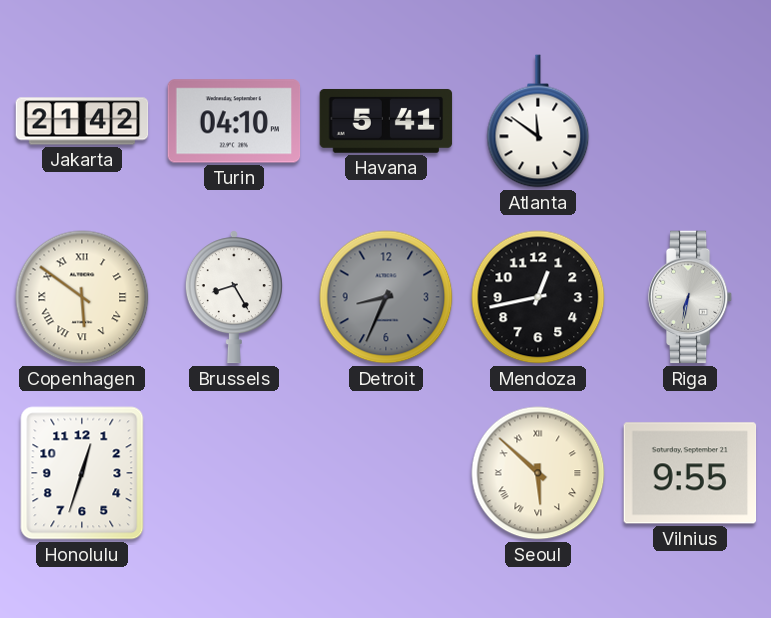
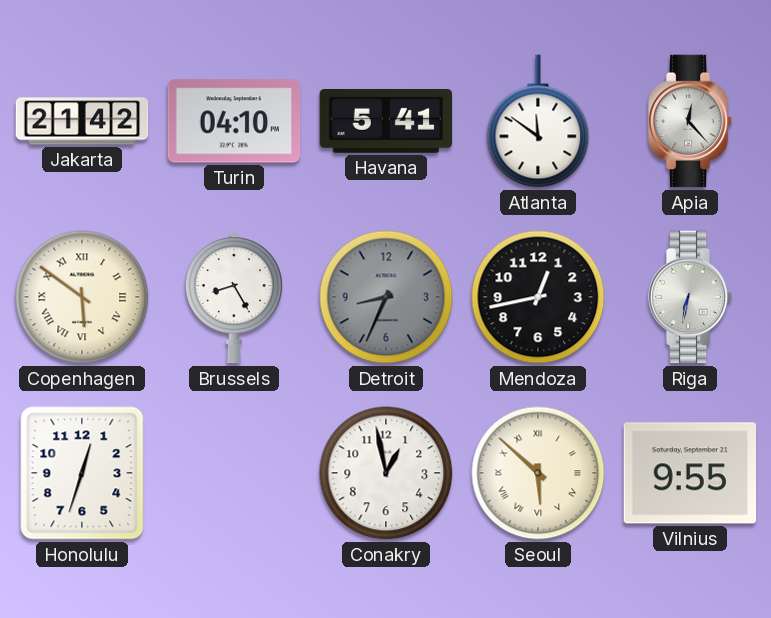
Apia: none -> 12:23
Conakry: none -> 12:58
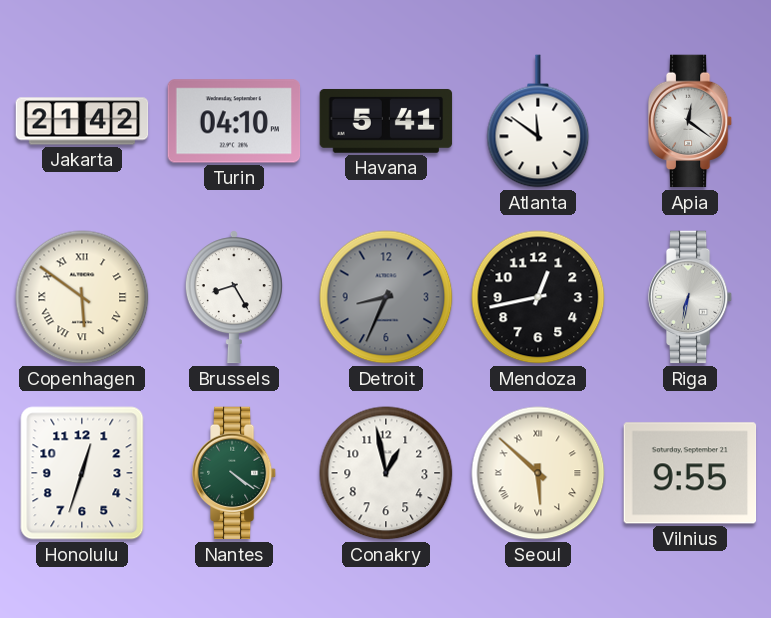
Apia: 12:23 -> 12:21
Nantes: none -> 4:21
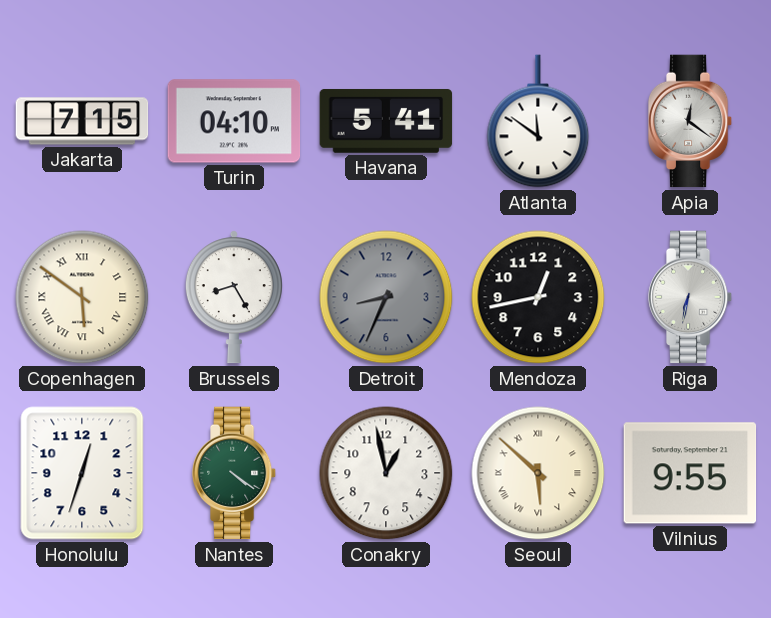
Jakarta: 21:42 -> 7:15
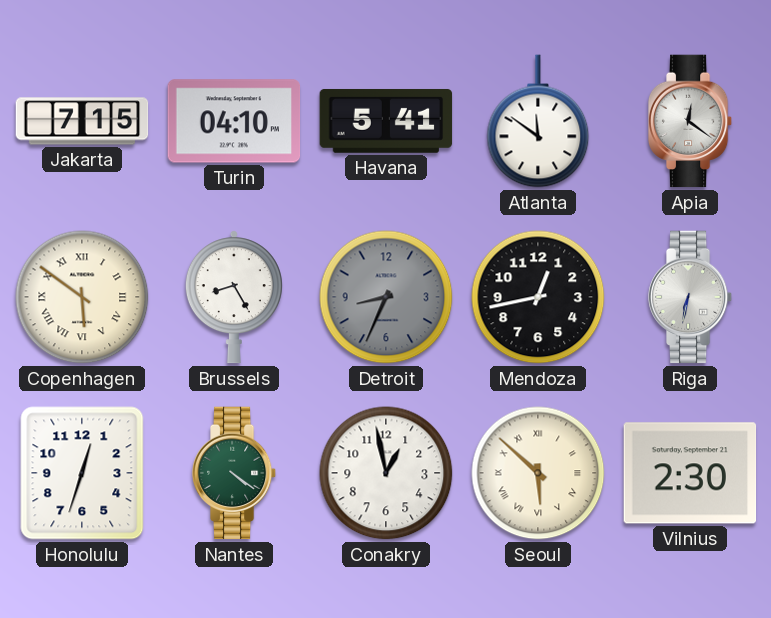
Vilnius: 9:55 -> 2:30
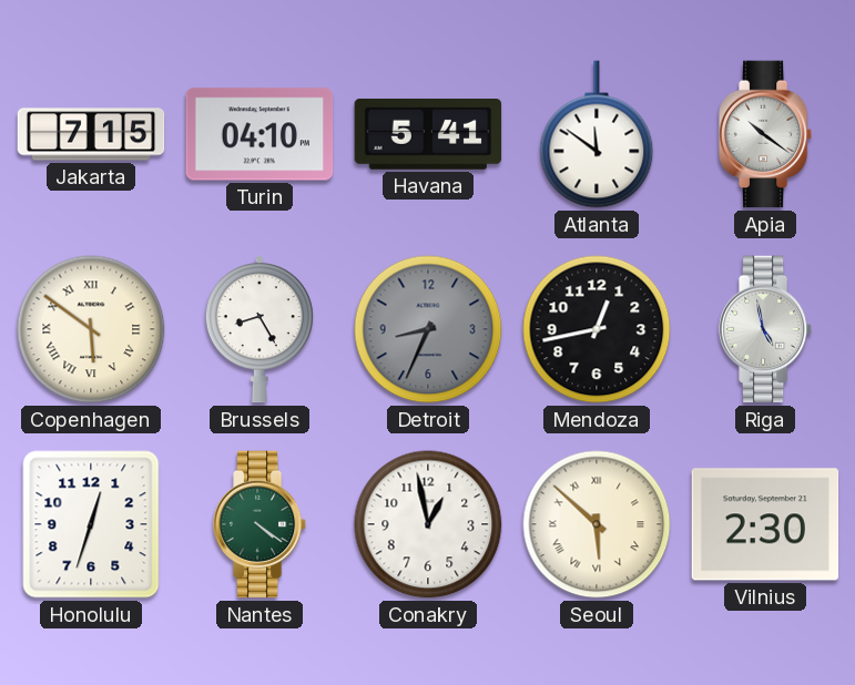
Apia: 12:21 -> 10:21
Riga: 6:32 -> 4:58
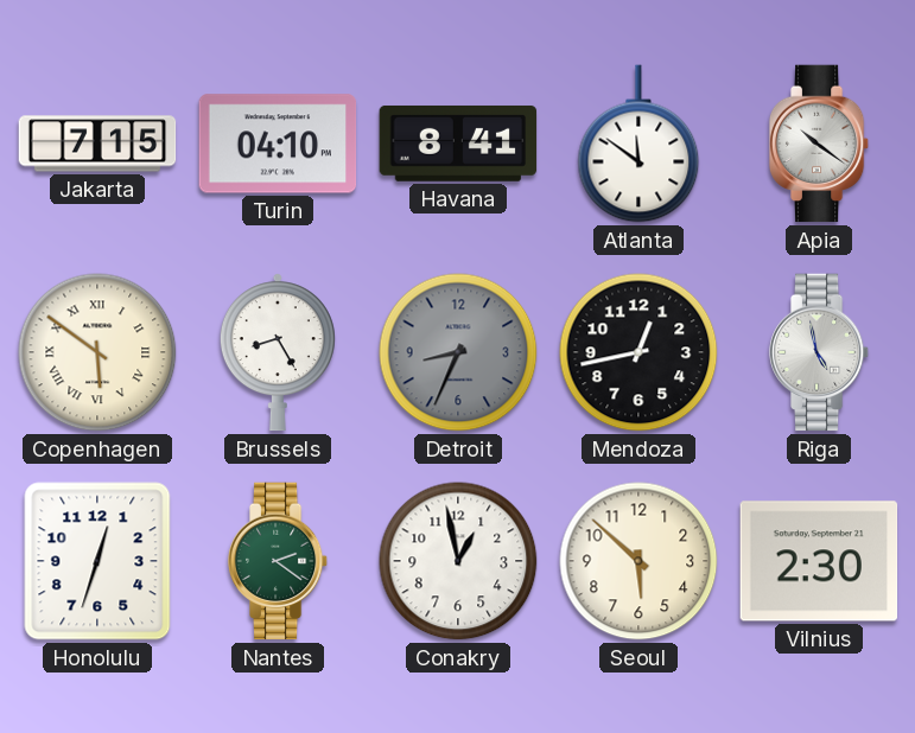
Havana: 5:41 -> 8:41
Nantes: 4:21 -> 2:21
Seoul numerals: Roman -> Arabic
